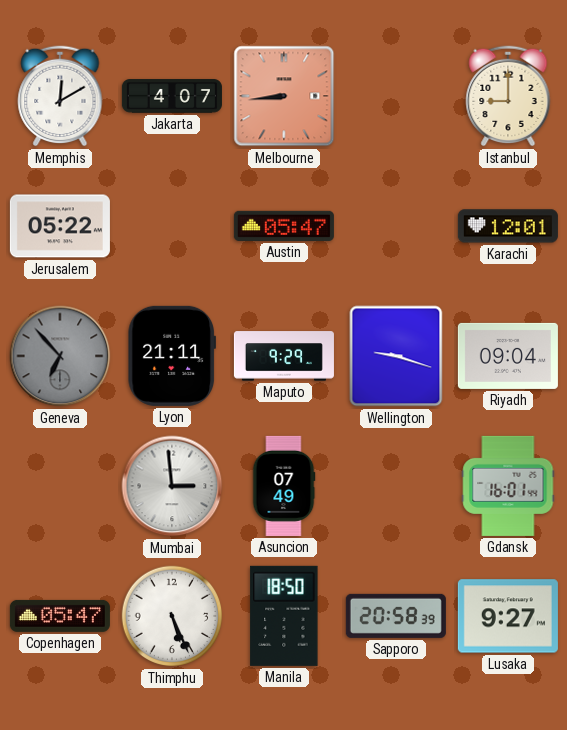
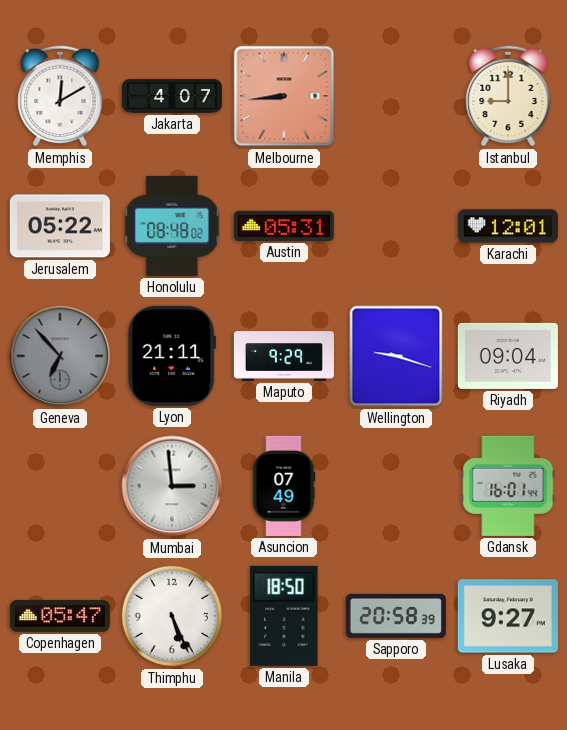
Honolulu: none -> 08:48
Austin: 05:47 -> 05:31
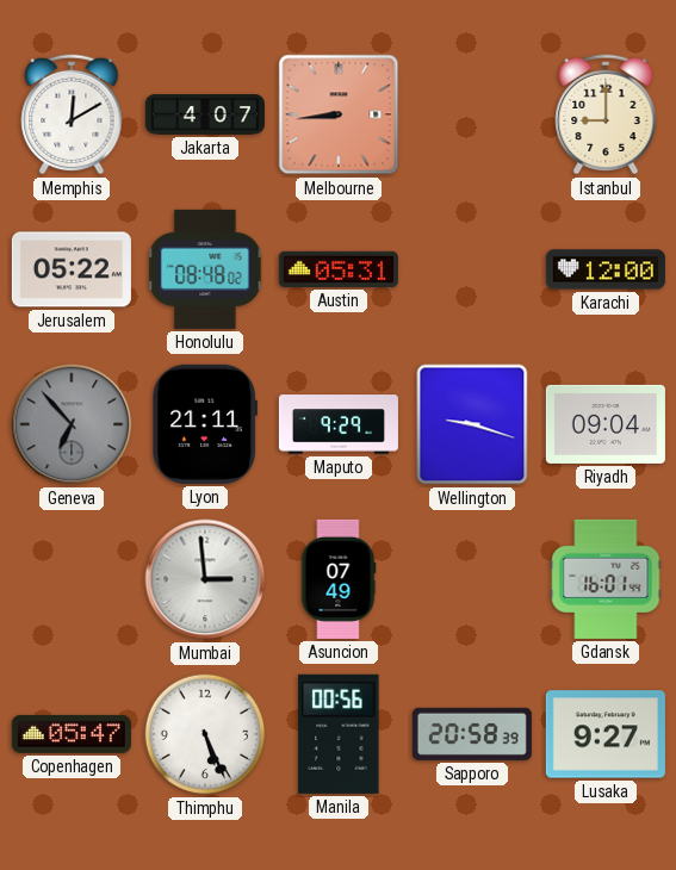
Karachi: 12:01 -> 12:00
Manila: 18:50 -> 00:56
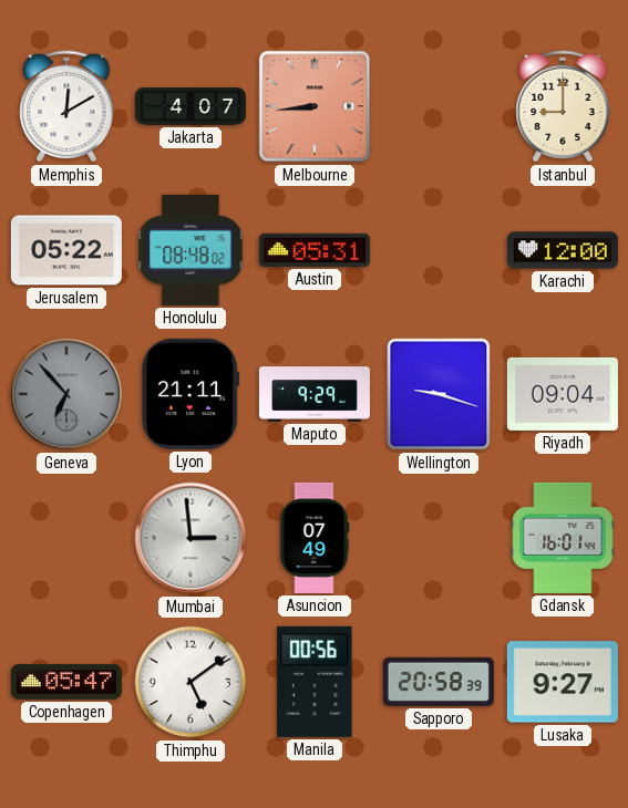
Thimphu: 5:26 -> 5:09
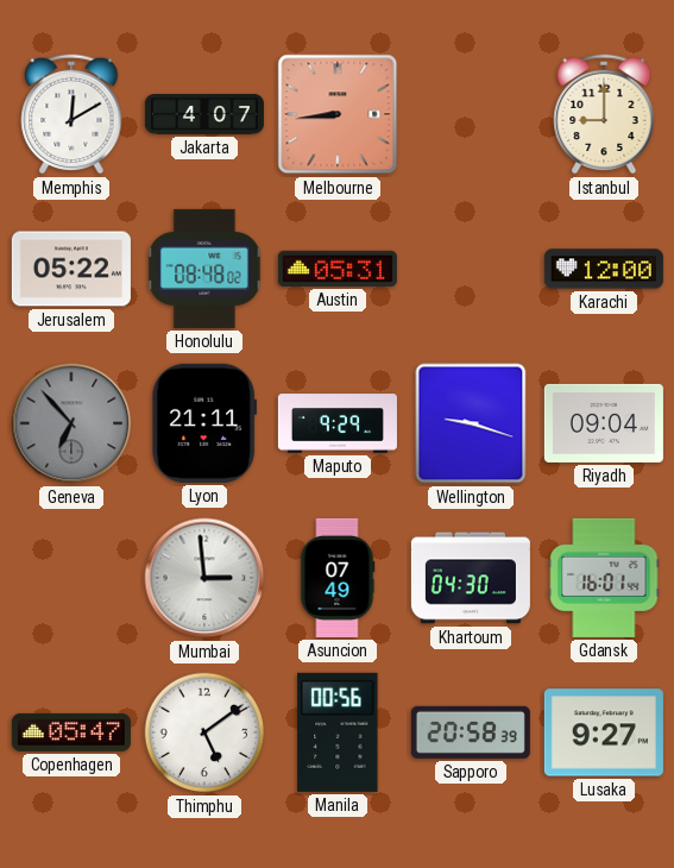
Khartoum: none -> 04:30
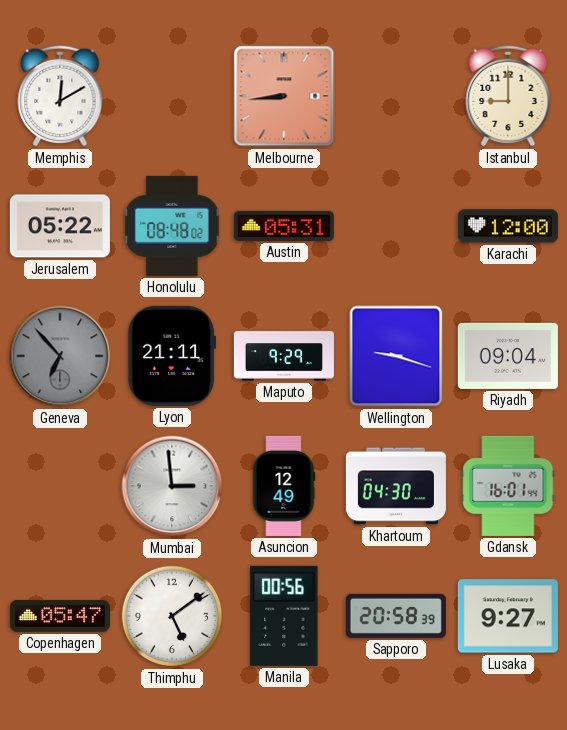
Jakarta: 4:07 -> none
Asuncion: 07:49 -> 12:49
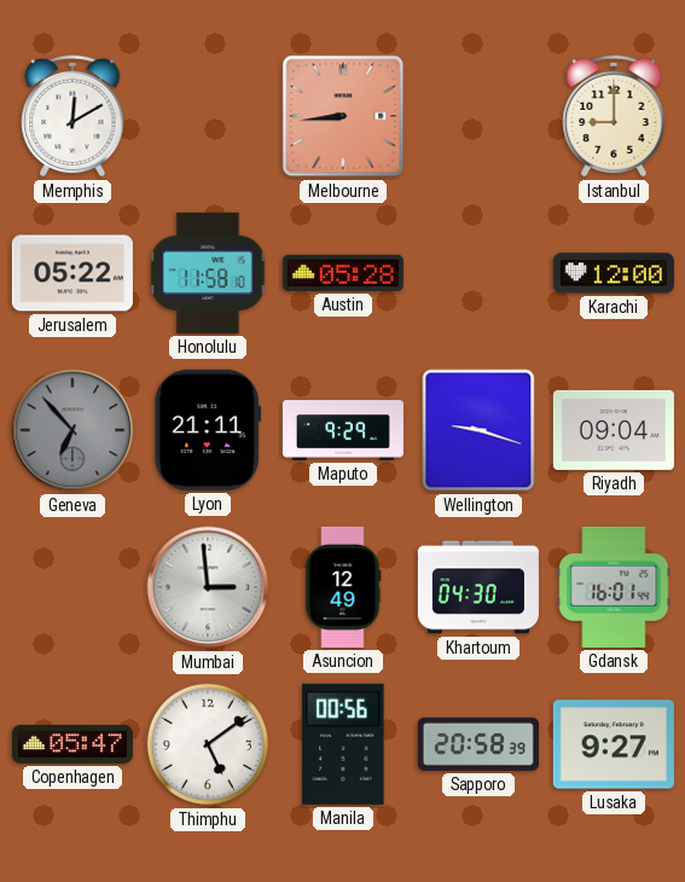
Honolulu: 08:48 -> 11:58
Austin: 05:31 -> 05:28
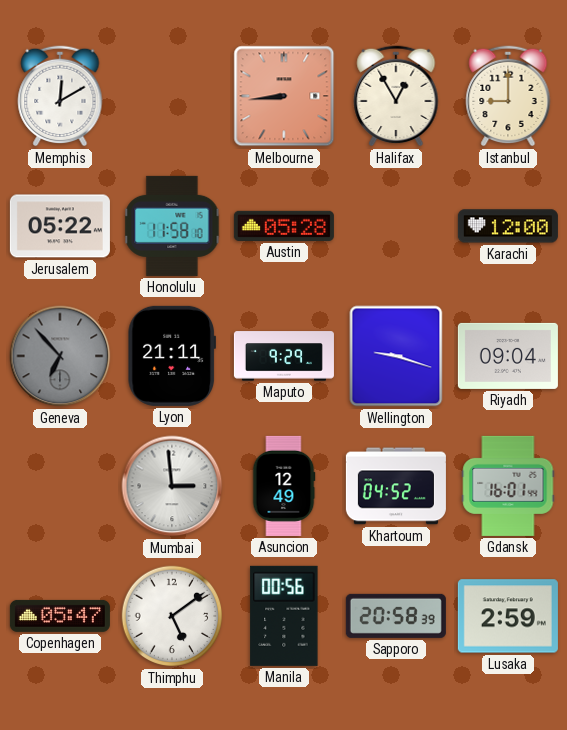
Halifax: none -> 12:55
Khartoum: 04:30 -> 04:52
Lusaka: 9:27 -> 2:59
